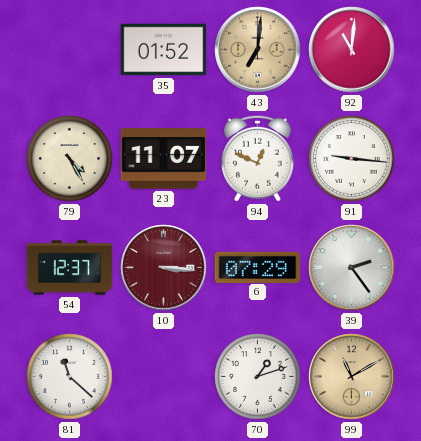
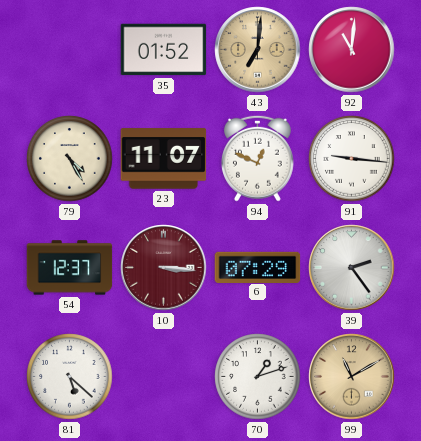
81: 11:22 -> 5:22
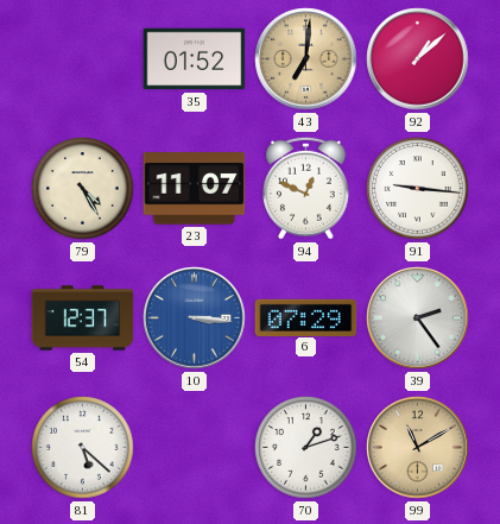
92: 11:01 -> 1:08
10 dial: burgundy -> blue
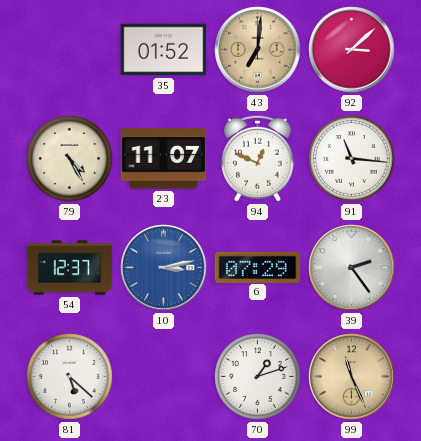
92: 1:08 -> 3:08
91: 9:16 -> 11:16
10: 3:16 -> 3:13
99: 11:10 -> 11:26
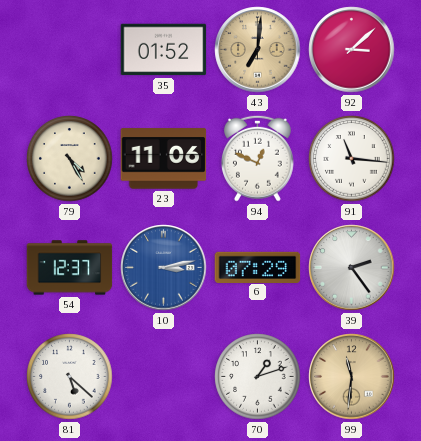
23: 11:07 -> 11:06
99: 11:26 -> 11:31
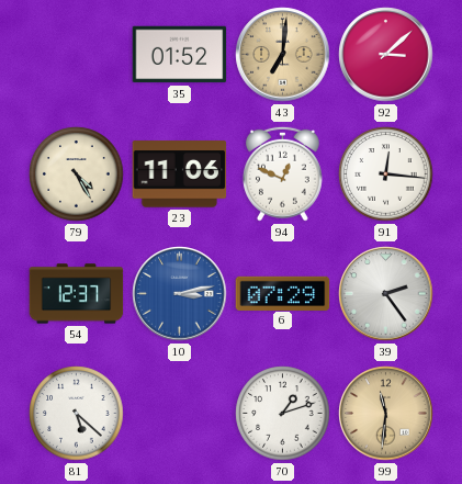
91: 11:16 -> 12:16
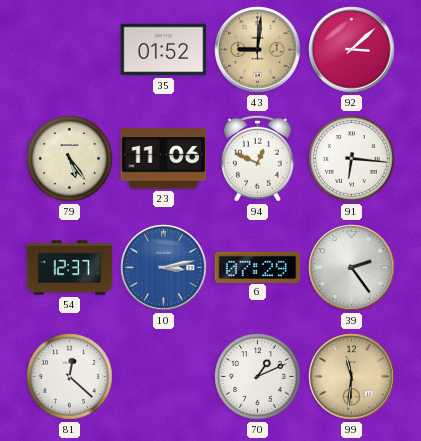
43: 7:01 -> 9:01
79: 4:25 -> 5:24
91: 12:16 -> 6:16
81: 5:22 -> 12:22
70: 1:12 -> 1:11
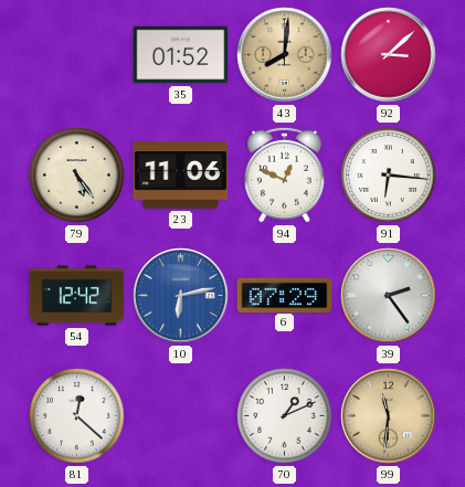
43: 9:01 -> 8:01
54: 12:37 -> 12:42
10: 3:13 -> 6:13
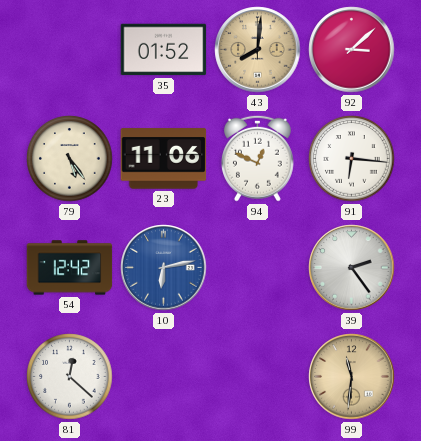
6: 07:29 -> none
70: 1:11 -> none
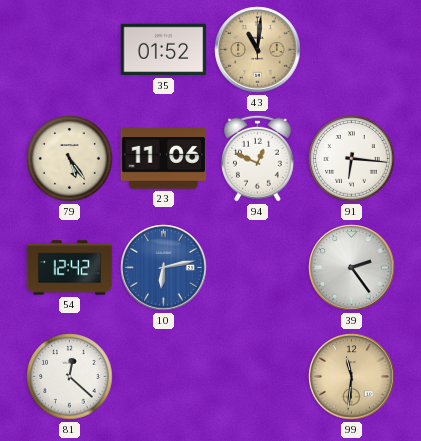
43: 8:01 -> 11:01
92: 3:08 -> none
